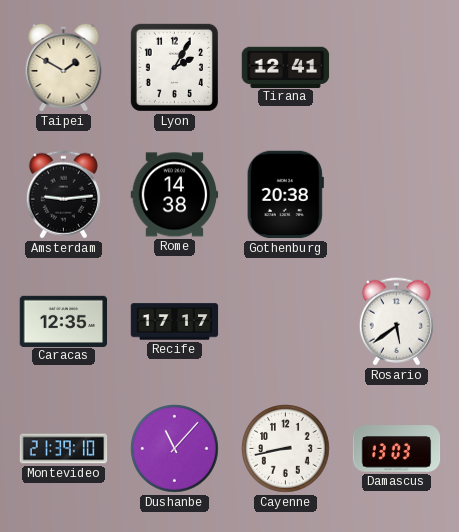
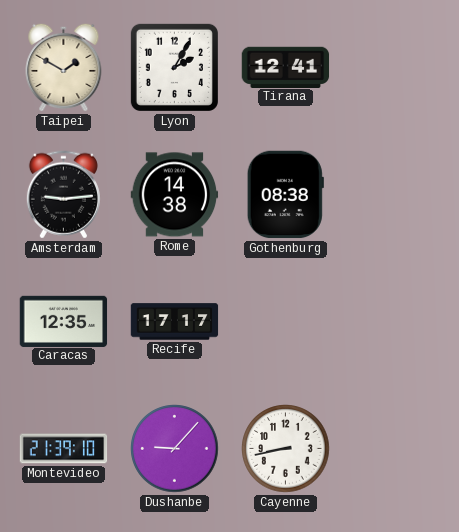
Gothenburg: 20:38 -> 08:38
Rosario: 5:39 -> none
Dushanbe: 11:07 -> 9:07
Damascus: 13:03 -> none
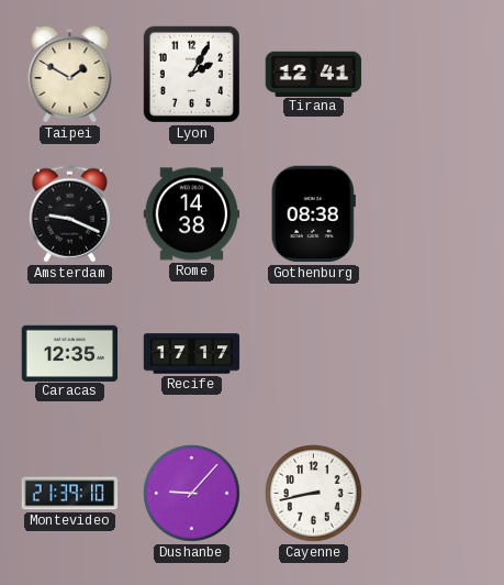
Amsterdam: 9:14 -> 9:19
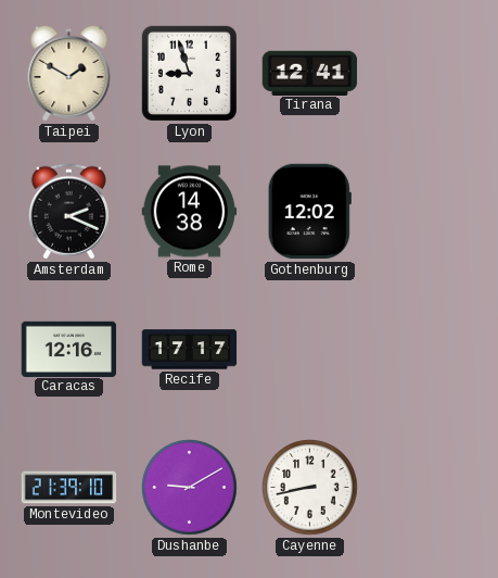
Lyon: 2:05 -> 8:57
Amsterdam: 9:19 -> 2:19
Gothenburg: 08:38 -> 12:02
Caracas: 12:35 -> 12:16
Dushanbe: 9:07 -> 9:10
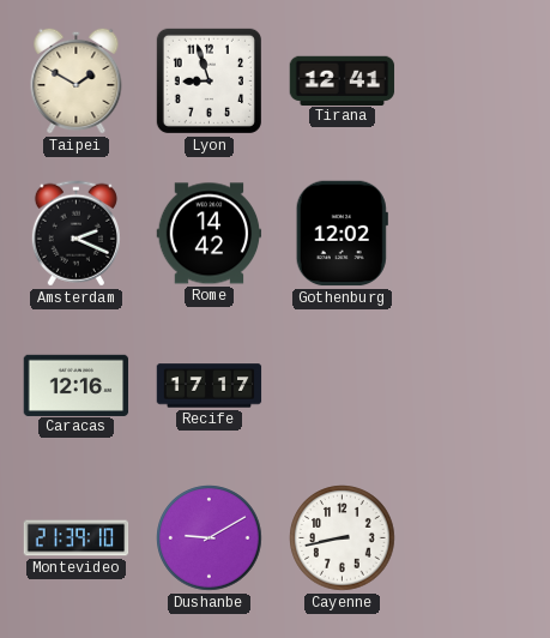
Rome: 14:38 -> 14:42
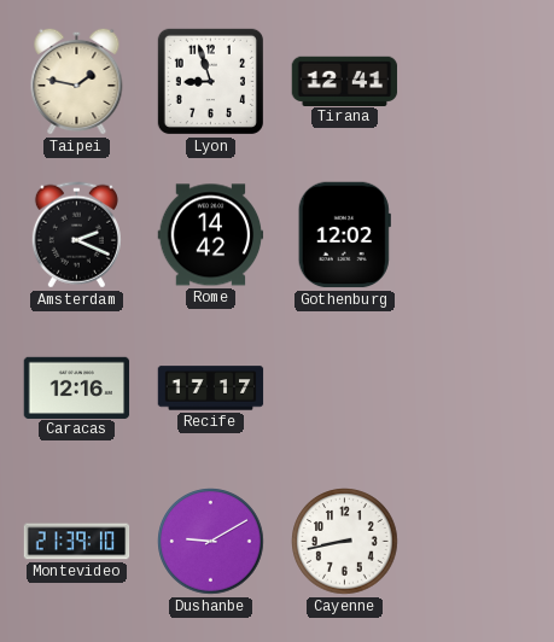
Taipei: 1:50 -> 1:47
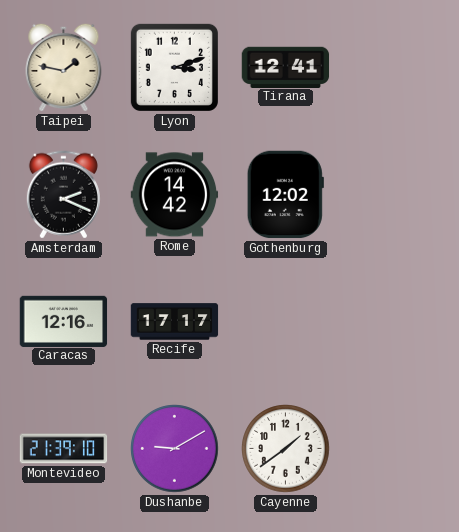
Lyon: 8:57 -> 3:12
Cayenne: 8:43 -> 1:39
